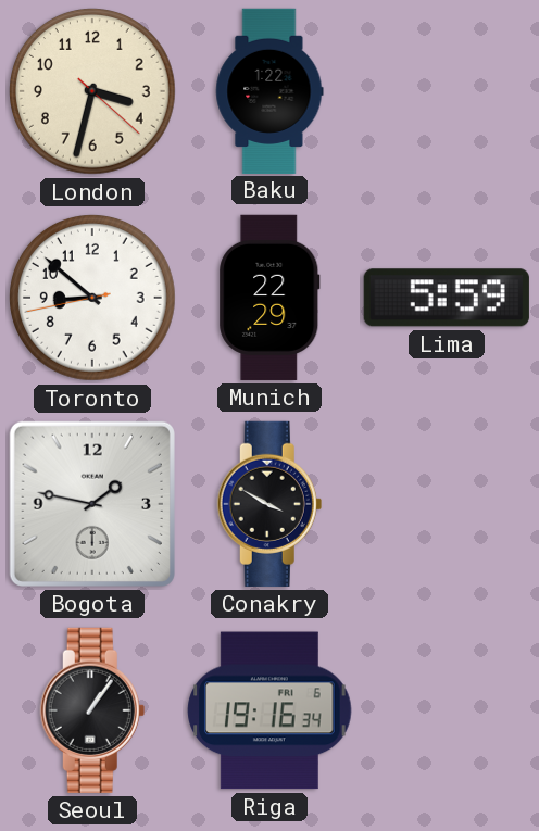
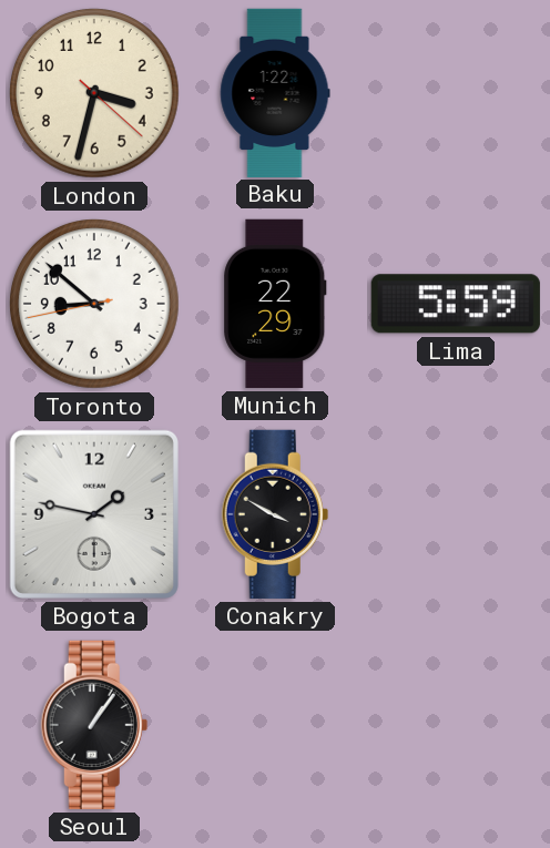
Riga: 19:16 -> none
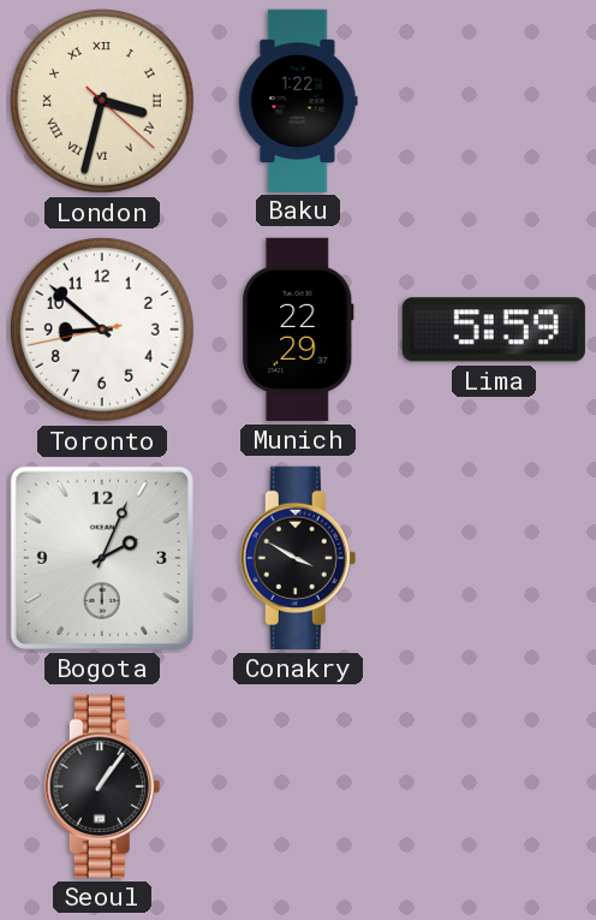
London numerals: Arabic -> Roman
Bogota: 1:47 -> 2:04
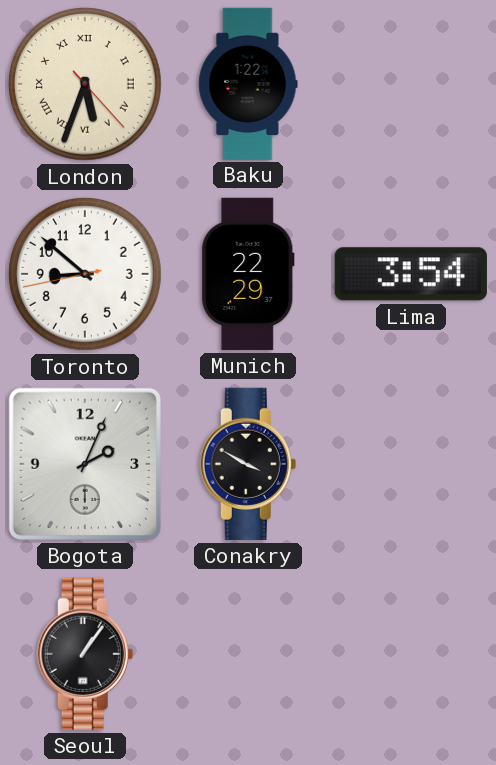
London: 3:32 -> 5:33
Lima: 5:59 -> 3:54
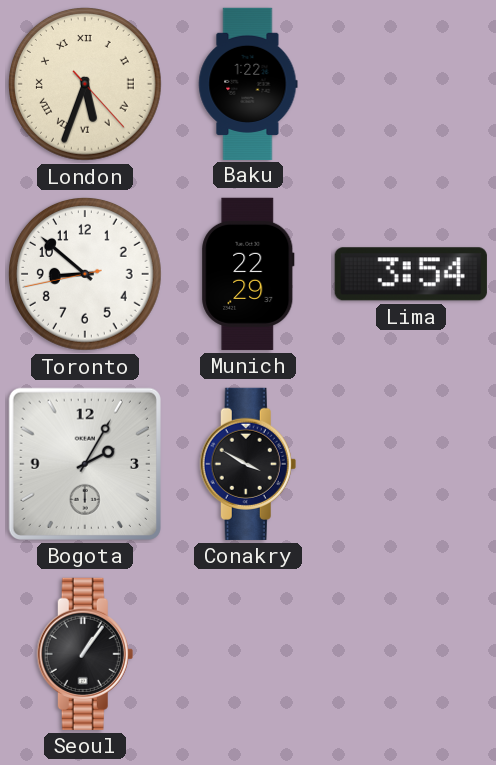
Bogota: 2:04 -> 2:05
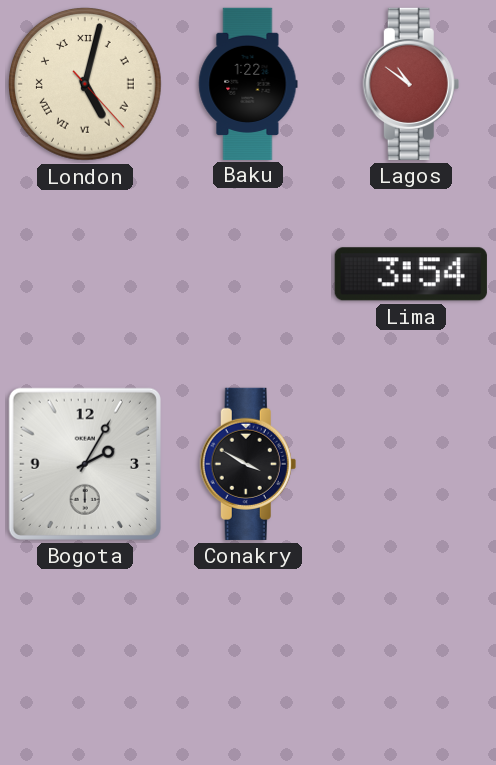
London: 5:33 -> 5:02
Lagos: none -> 10:51
Toronto: 8:51 -> none
Munich: 22:29 -> none
Seoul: 1:06 -> none
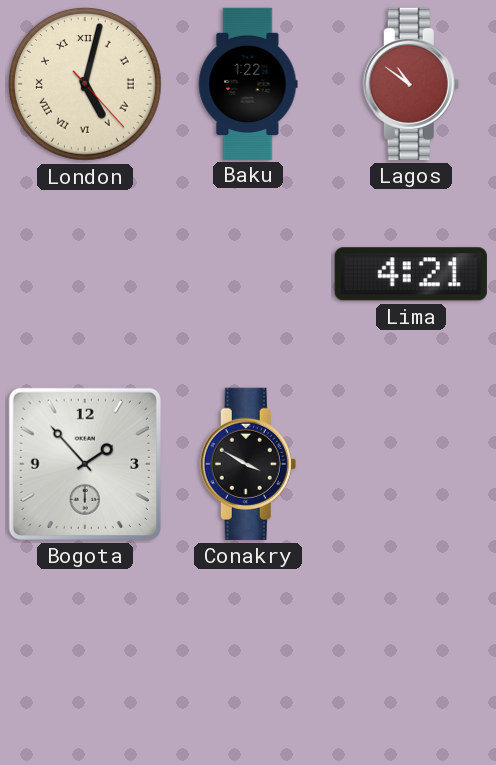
Lima: 3:54 -> 4:21
Bogota: 2:05 -> 1:53
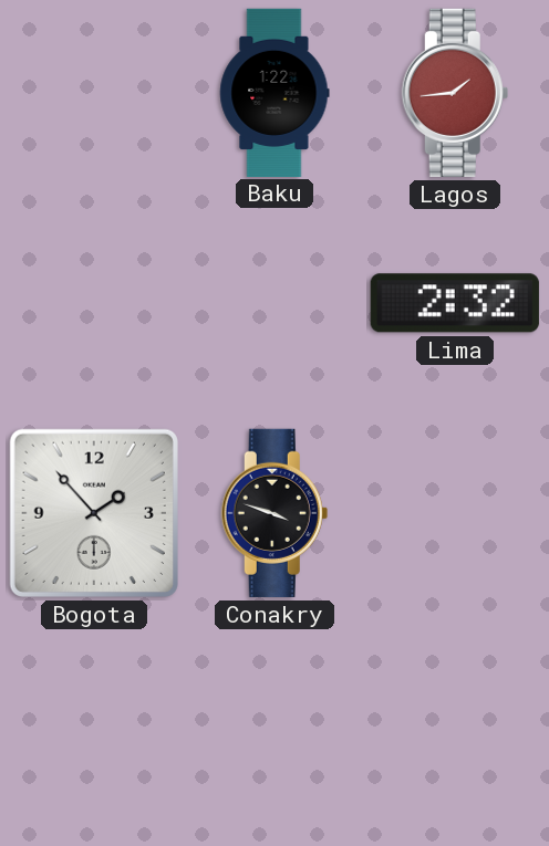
London: 5:02 -> none
Lagos: 10:51 -> 1:44
Lima: 4:21 -> 2:32
Conakry: 3:50 -> 3:48
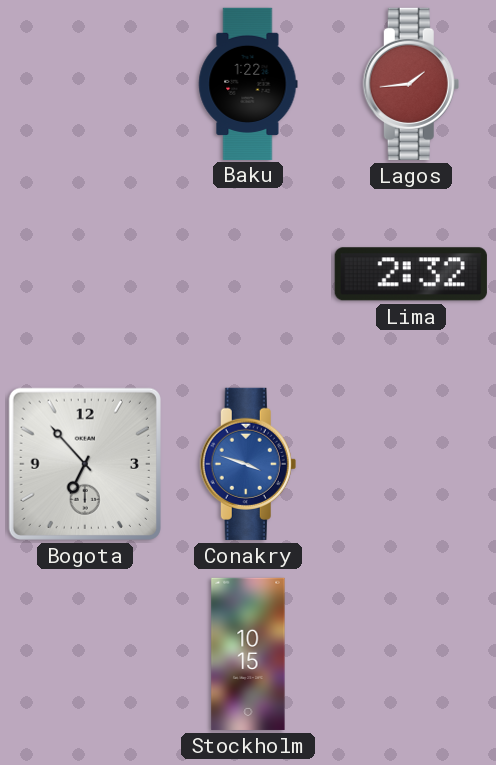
Bogota: 1:53 -> 6:53
Conakry dial: black -> blue
Stockholm: none -> 10:15
